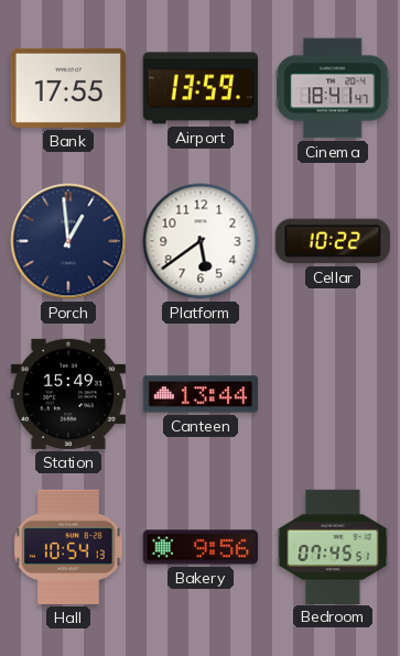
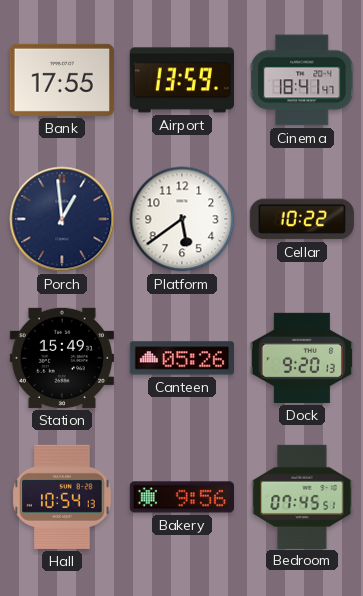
Canteen: 13:44 -> 05:26
Dock: none -> 9:20
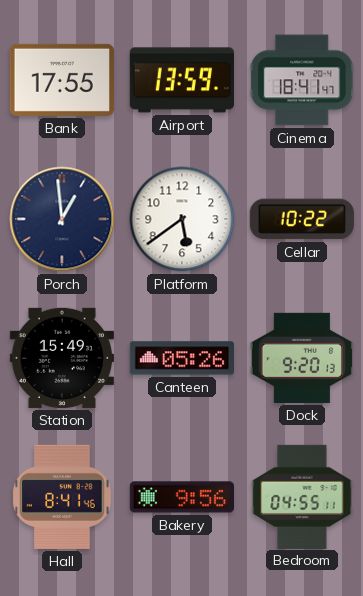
Hall: 10:54 -> 8:41
Bedroom: 07:45 -> 04:55
